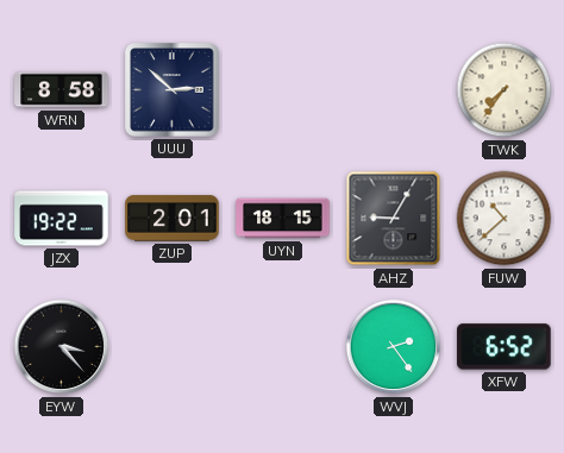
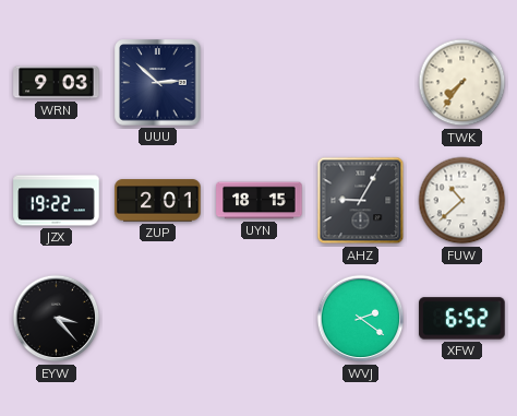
WRN: 8:58 -> 9:03
WVJ: 2:24 -> 2:21
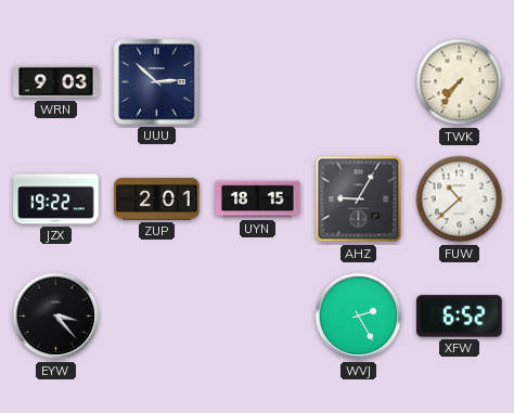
WVJ: 2:21 -> 2:25
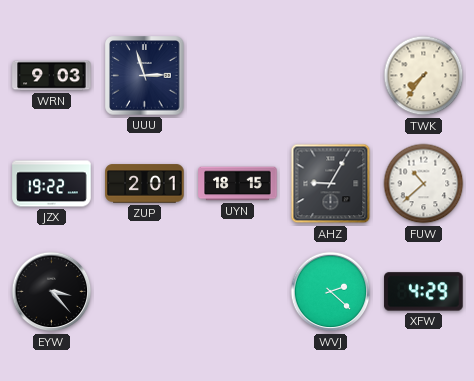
UUU: 2:52 -> 2:57
WVJ: 2:25 -> 2:22
XFW: 6:52 -> 4:29
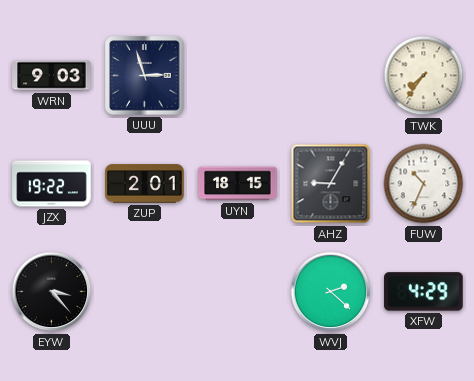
FUW: 10:38 -> 10:34
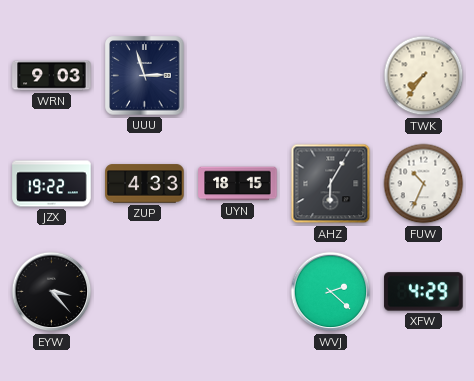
ZUP: 2:01 -> 4:33
AHZ: 9:05 -> 6:05
